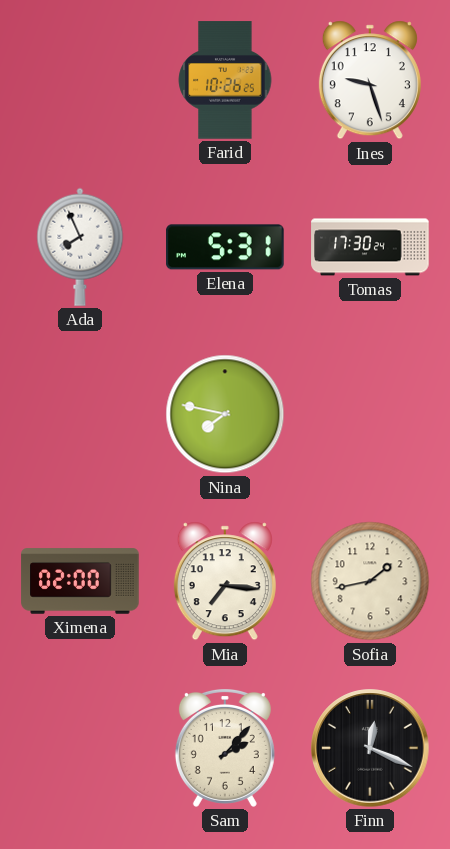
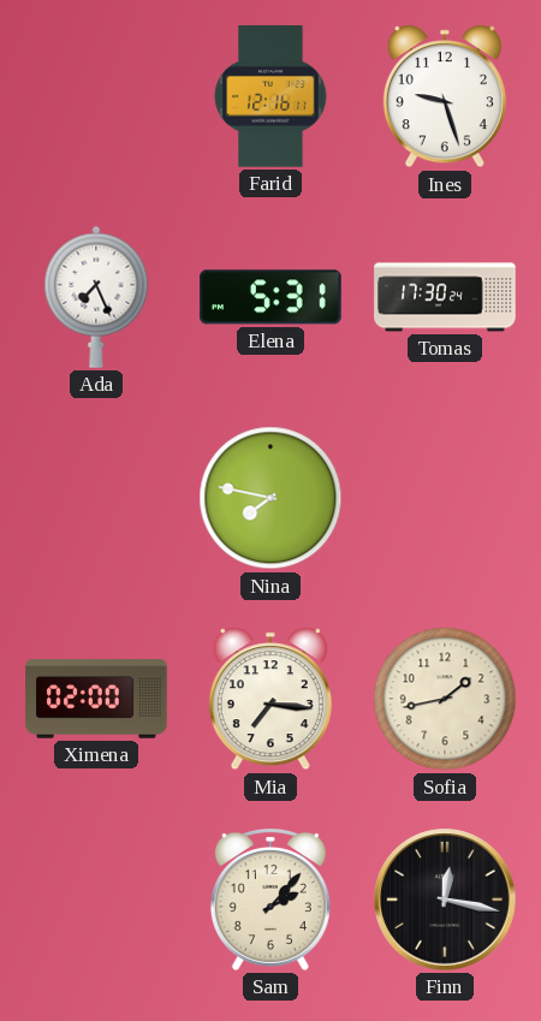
Farid: 10:26 -> 12:16
Ada: 7:56 -> 7:26
Finn: 12:19 -> 12:17
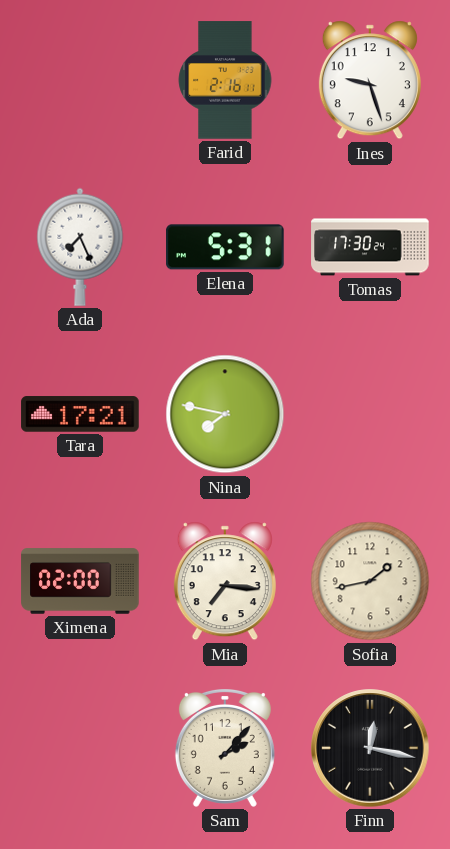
Farid: 12:16 -> 2:16
Tara: none -> 17:21
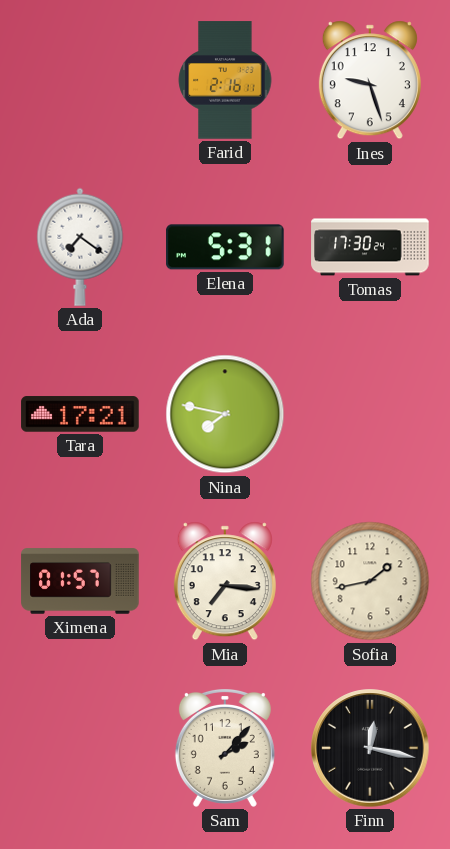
Ada: 7:26 -> 7:21
Ximena: 02:00 -> 01:57
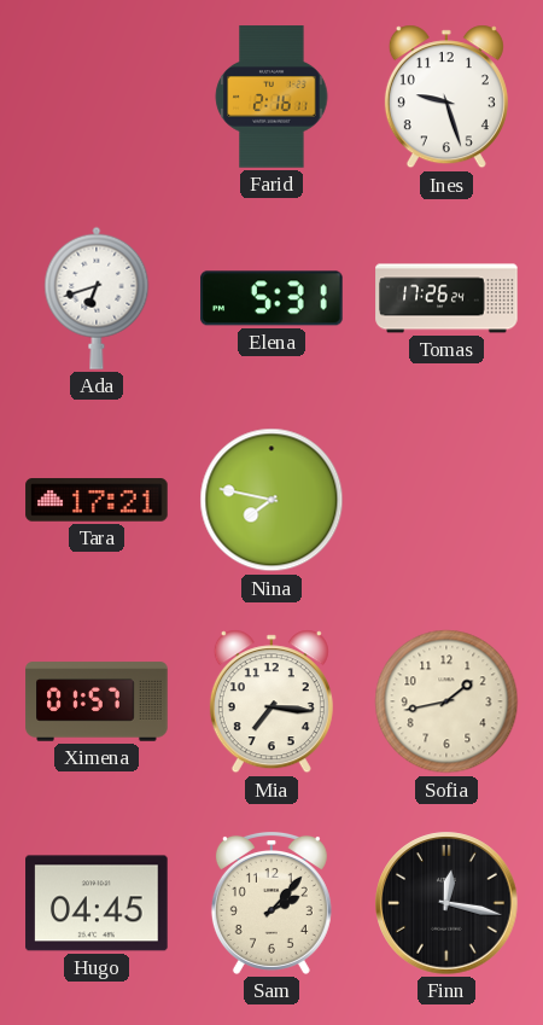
Ada: 7:21 -> 6:42
Tomas: 17:30 -> 17:26
Hugo: none -> 04:45
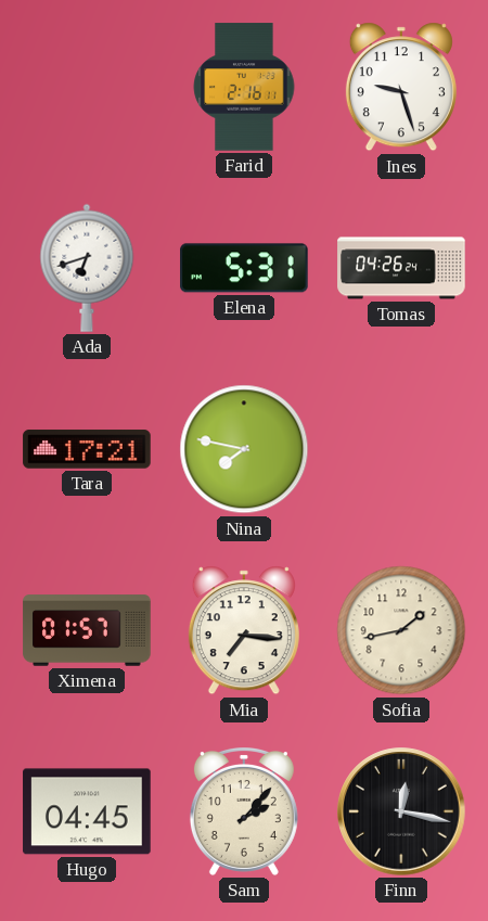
Tomas: 17:26 -> 04:26
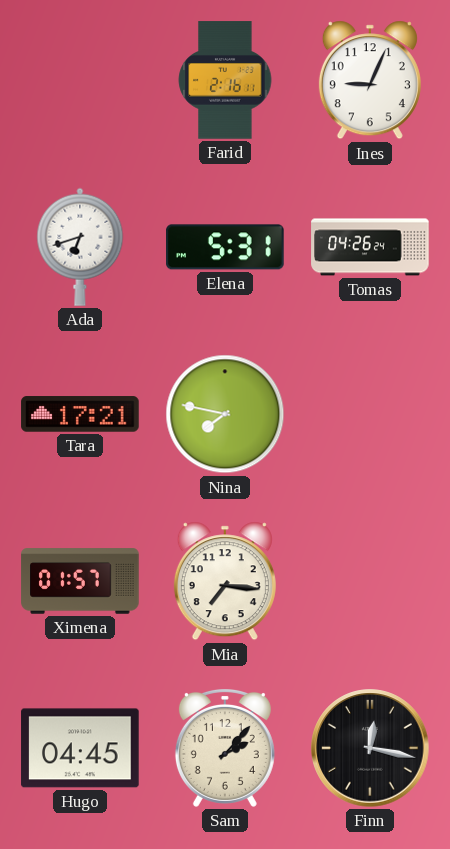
Ines: 9:27 -> 9:04
Sofia: 1:43 -> none
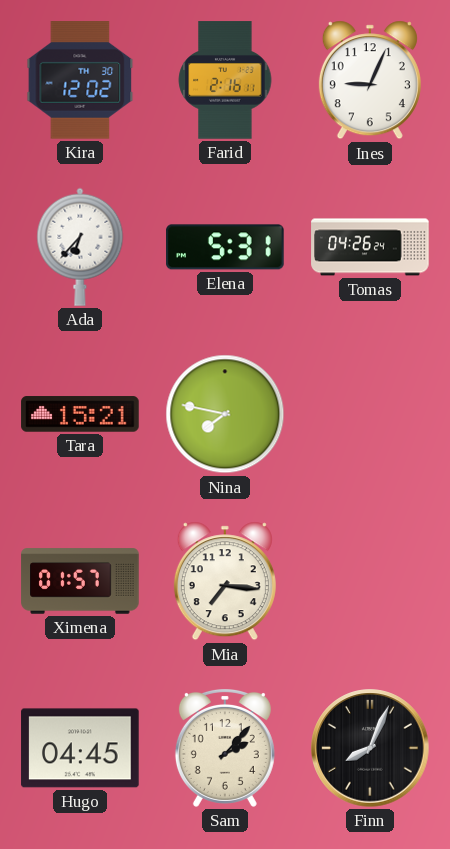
Kira: none -> 12:02
Ada: 6:42 -> 6:37
Tara: 17:21 -> 15:21
Finn: 12:17 -> 8:04
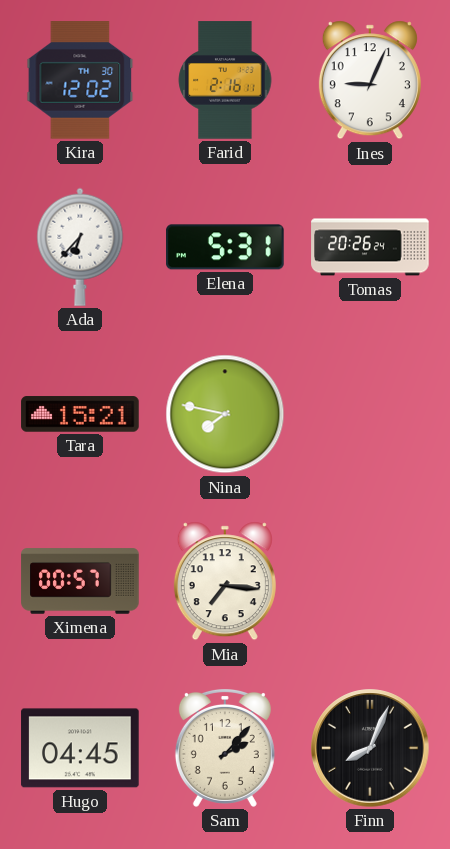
Tomas: 04:26 -> 20:26
Ximena: 01:57 -> 00:57
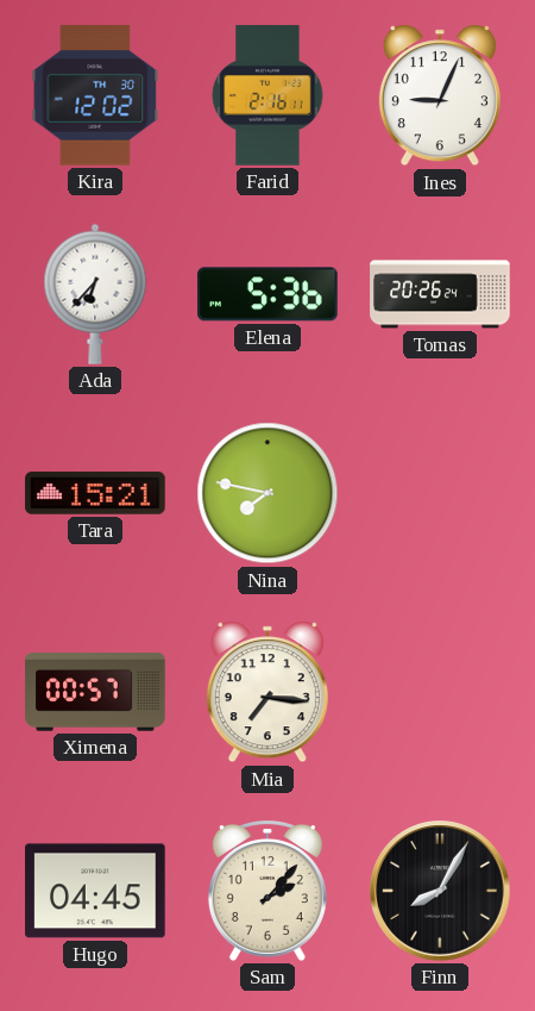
Elena: 5:31 -> 5:36
Finn: 8:04 -> 8:05
